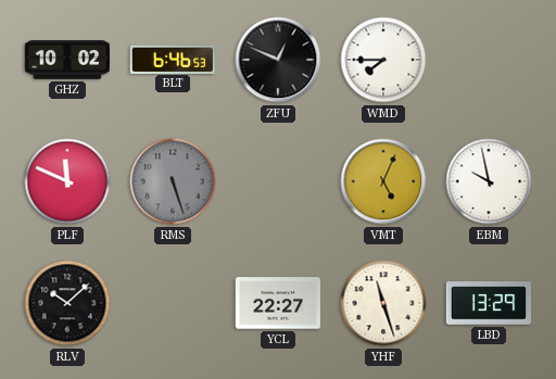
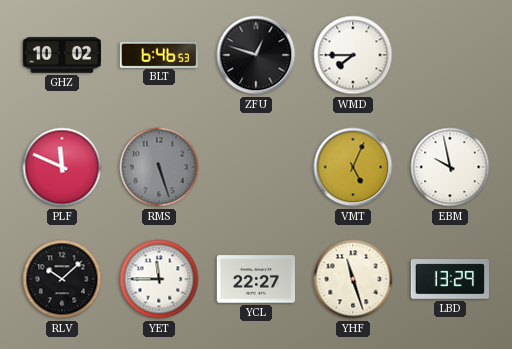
ZFU: 12:49 -> 12:48
YET: none -> 11:45
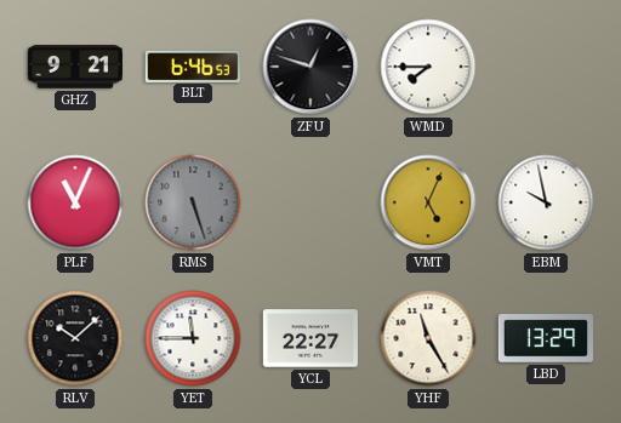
GHZ: 10:02 -> 9:21
PLF: 11:49 -> 11:04
YHF: 11:27 -> 11:25
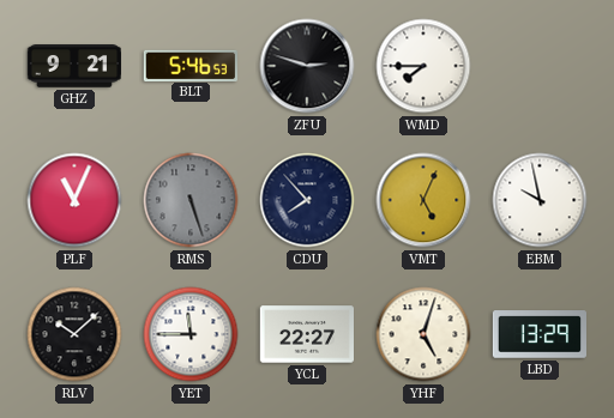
BLT: 6:46 -> 5:46
ZFU: 12:48 -> 2:48
CDU: none -> 7:53
YHF: 11:25 -> 5:03
